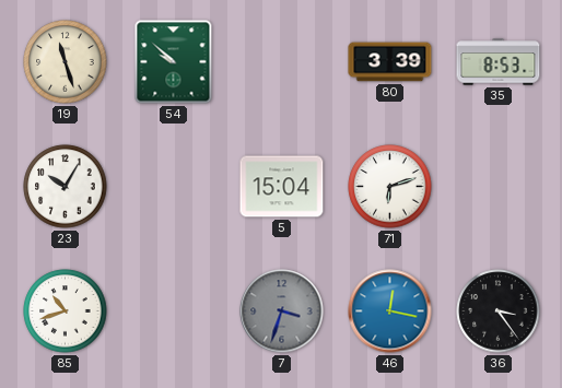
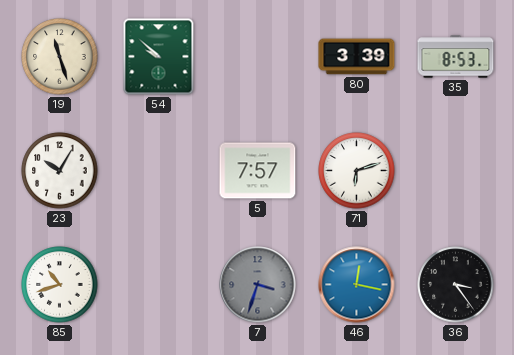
5: 15:04 -> 7:57
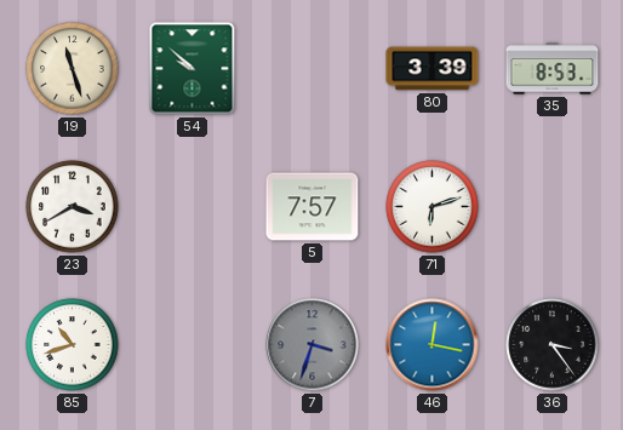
23: 10:05 -> 3:40
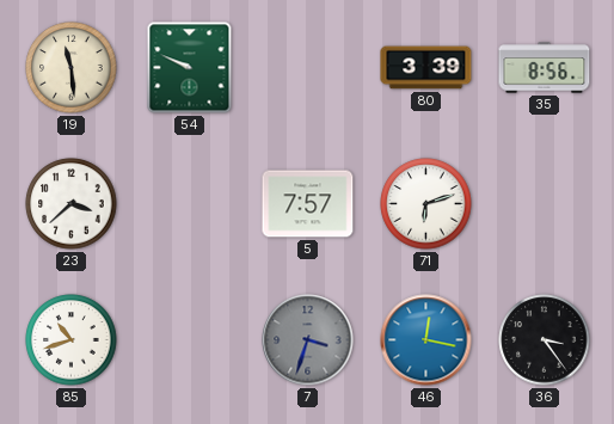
19: 11:27 -> 11:29
54: 9:52 -> 9:49
35: 8:53 -> 8:56
23: 3:40 -> 3:38
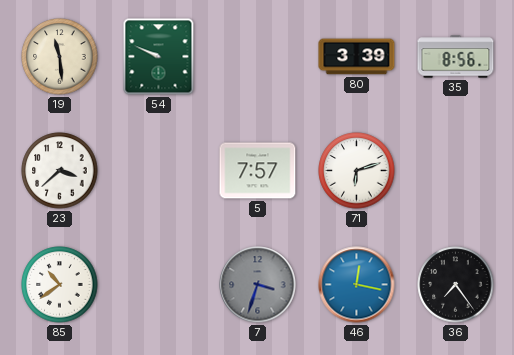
85: 10:42 -> 10:39
36: 3:24 -> 7:24
